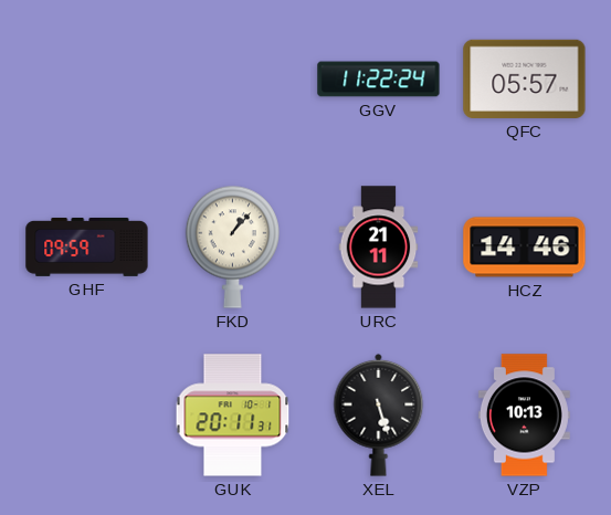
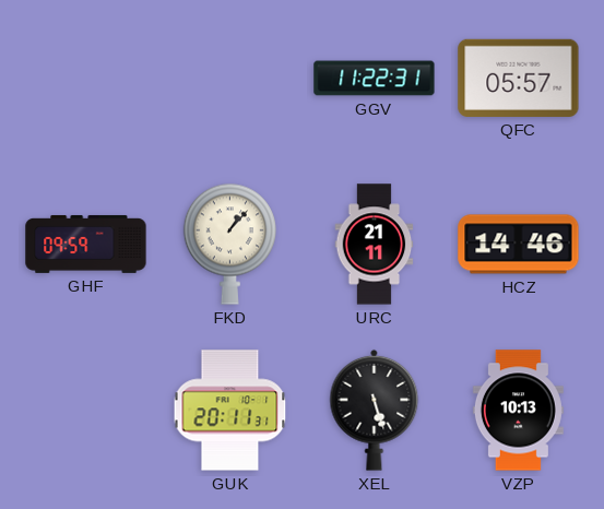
GGV: 11:22:24 -> 11:22:31
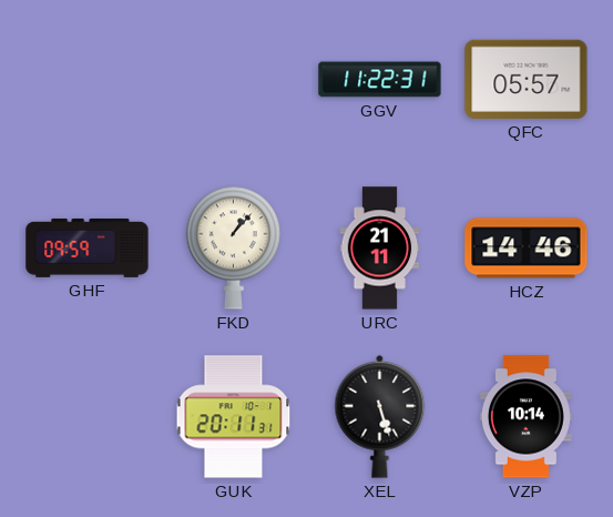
VZP: 10:13 -> 10:14
